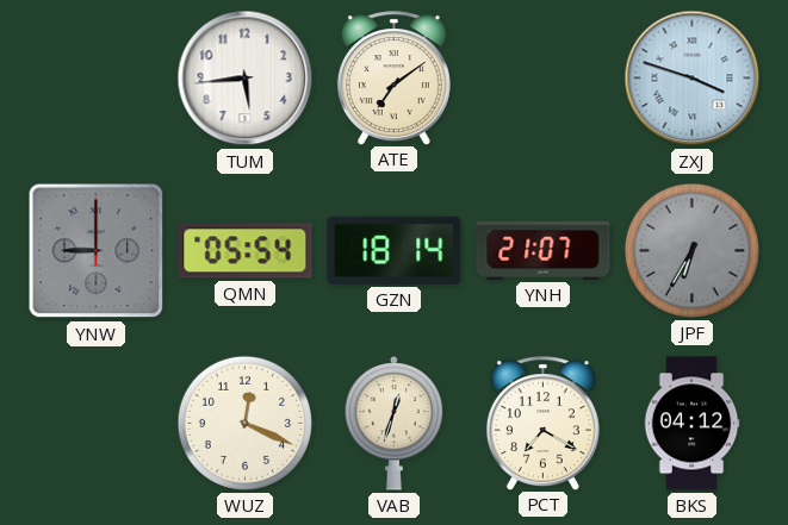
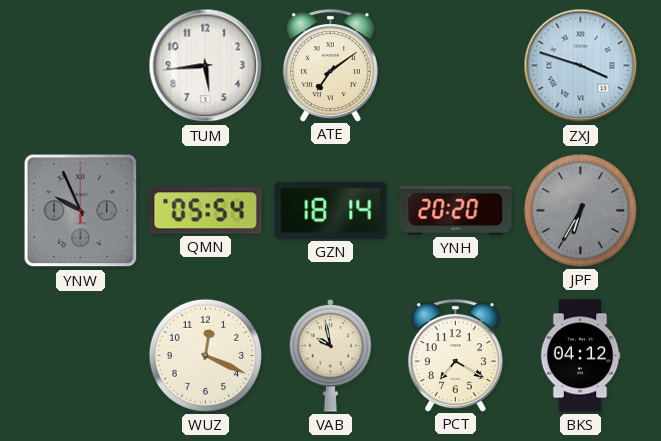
YNW: 9:00 -> 9:56
YNH: 21:07 -> 20:20
VAB: 12:33 -> 9:58
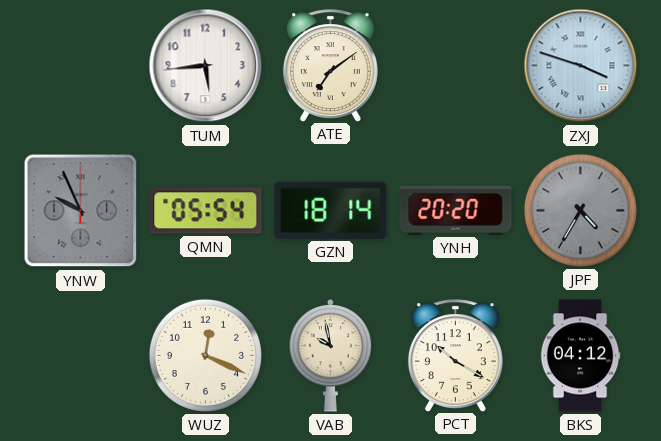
JPF: 6:35 -> 4:35
PCT: 7:20 -> 10:20
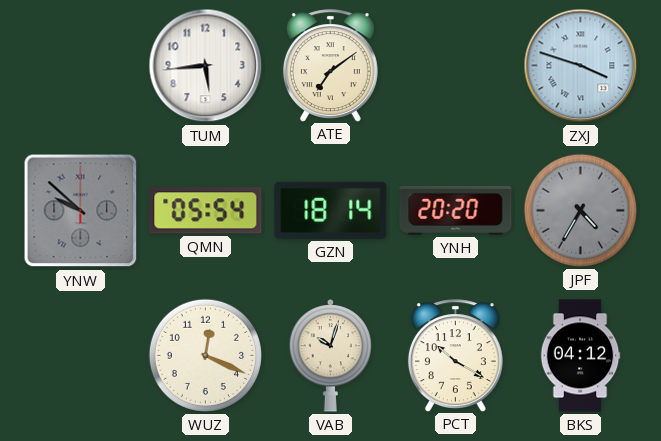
YNW: 9:56 -> 9:52
VAB: 9:58 -> 10:03
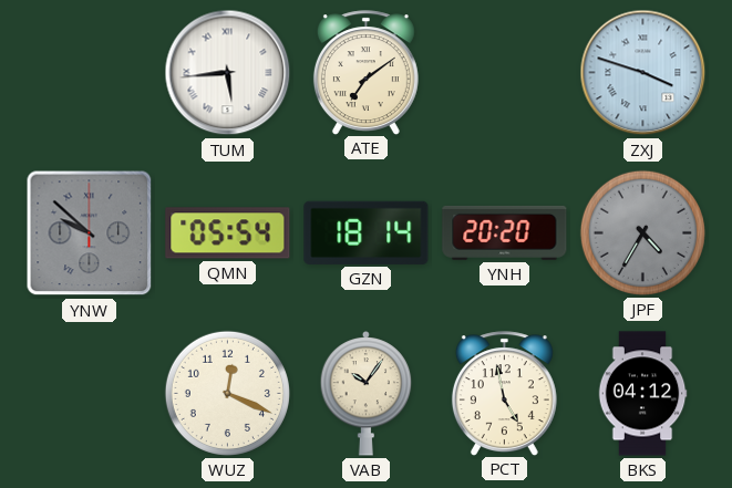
TUM numerals: Arabic -> Roman
VAB: 10:03 -> 10:06
PCT: 10:20 -> 4:58
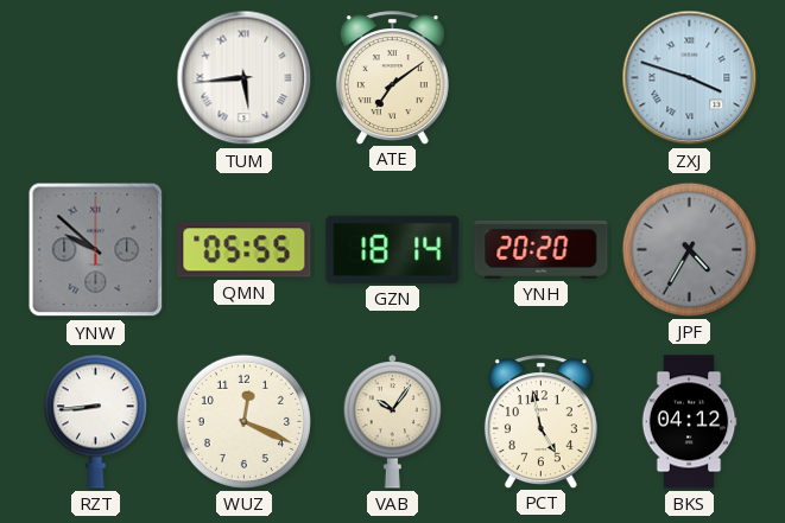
QMN: 05:54 -> 05:55
RZT: none -> 8:44
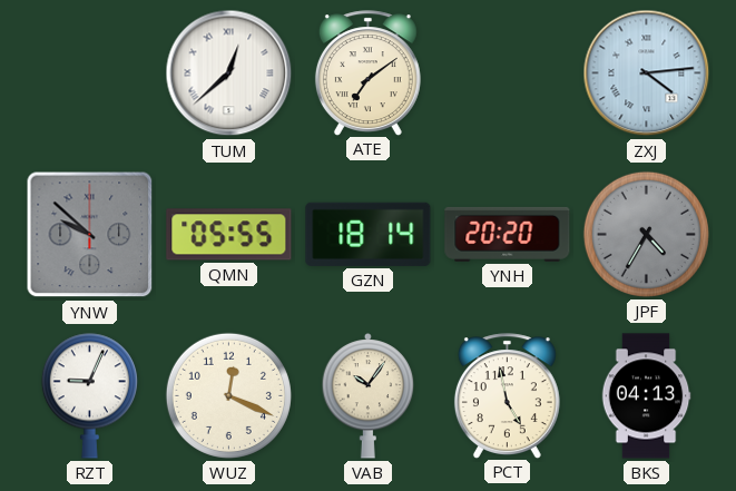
TUM: 5:44 -> 12:38
ZXJ: 3:48 -> 4:14
RZT: 8:44 -> 9:04
BKS: 04:12 -> 04:13
